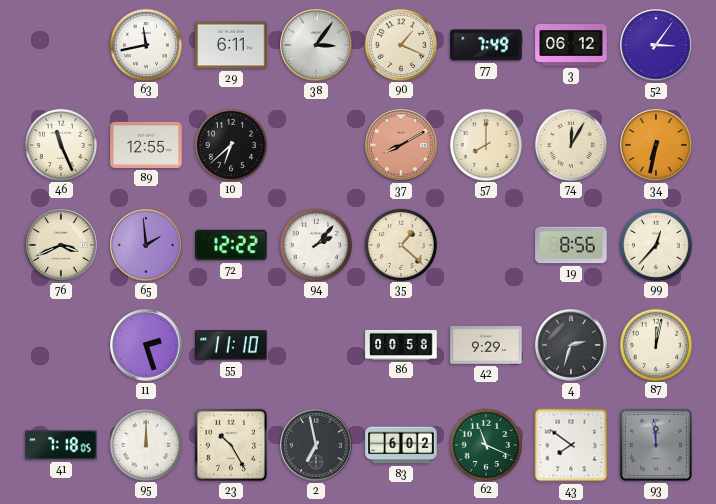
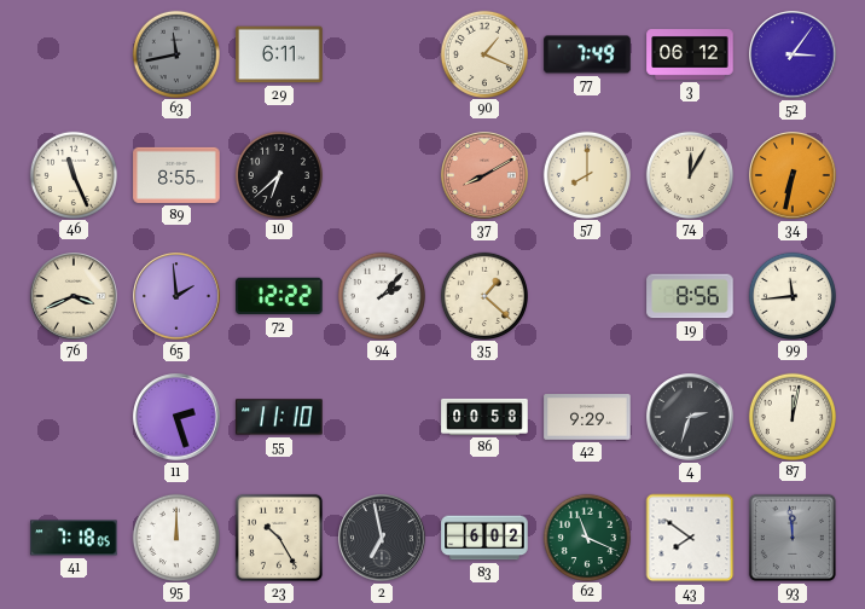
63 dial: white -> grey
38: 3:06 -> none
89: 12:55 -> 8:55
99: 12:37 -> 11:44
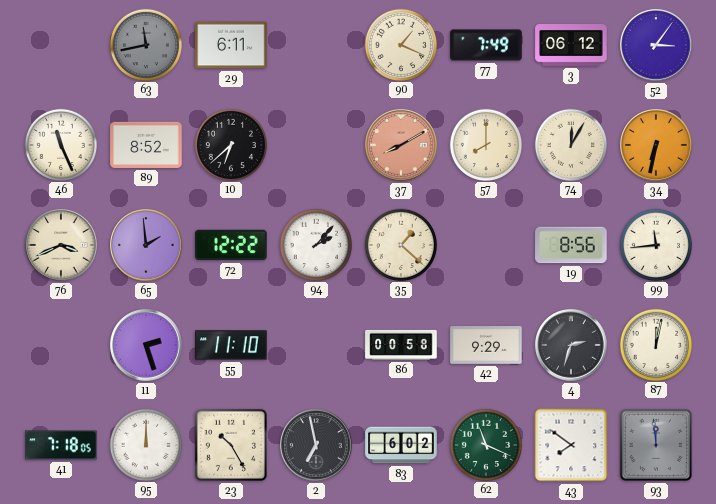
89: 8:55 -> 8:52
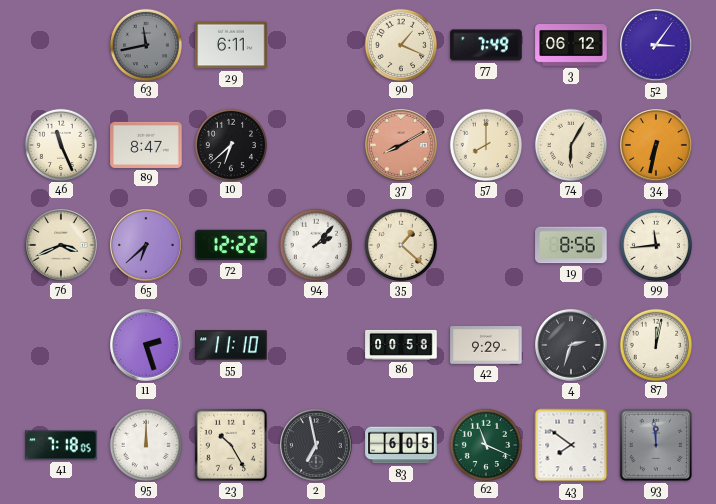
89: 8:52 -> 8:47
74: 12:05 -> 6:05
65: 1:59 -> 6:38
83: 6:02 -> 6:05
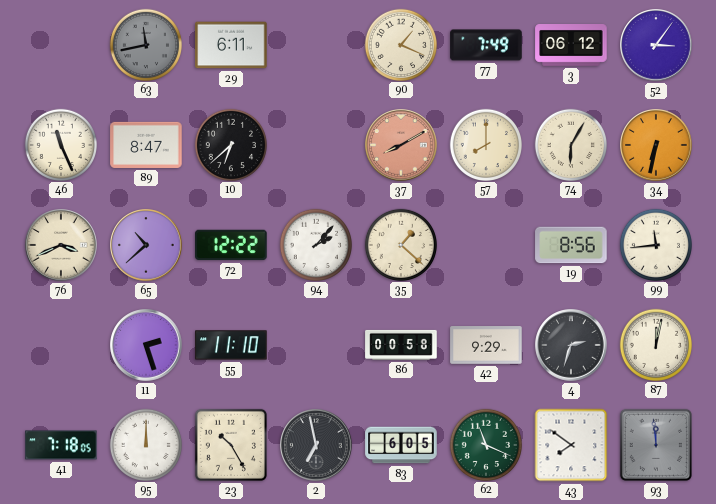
65: 6:38 -> 10:38
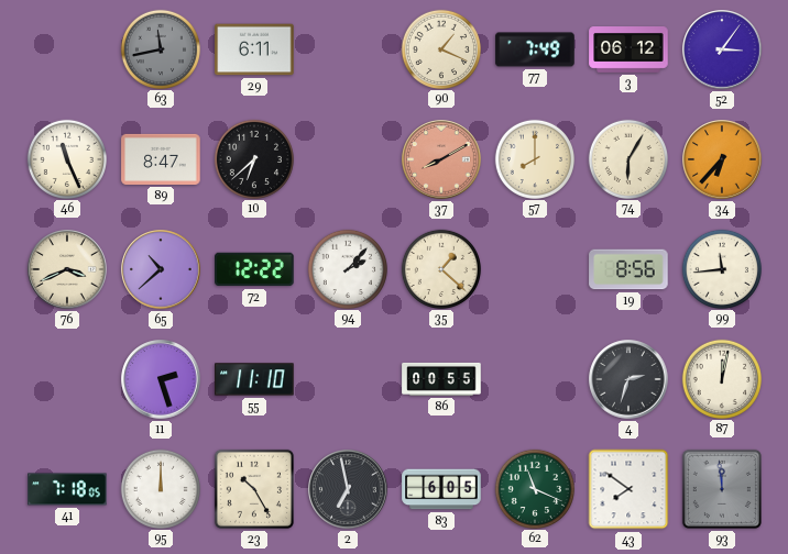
34: 6:32 -> 6:37
86: 00:58 -> 00:55
42: 9:29 -> none
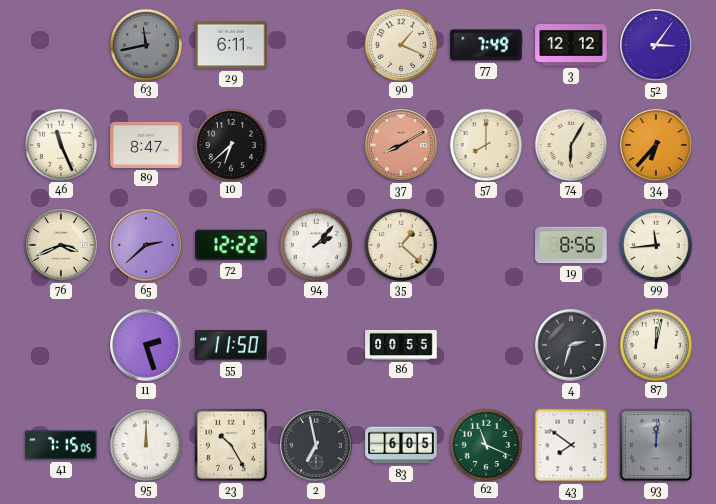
3: 06:12 -> 12:12
65: 10:38 -> 2:38
55: 11:10 -> 11:50
41: 7:18 -> 7:15
93: 11:59 -> 12:01
